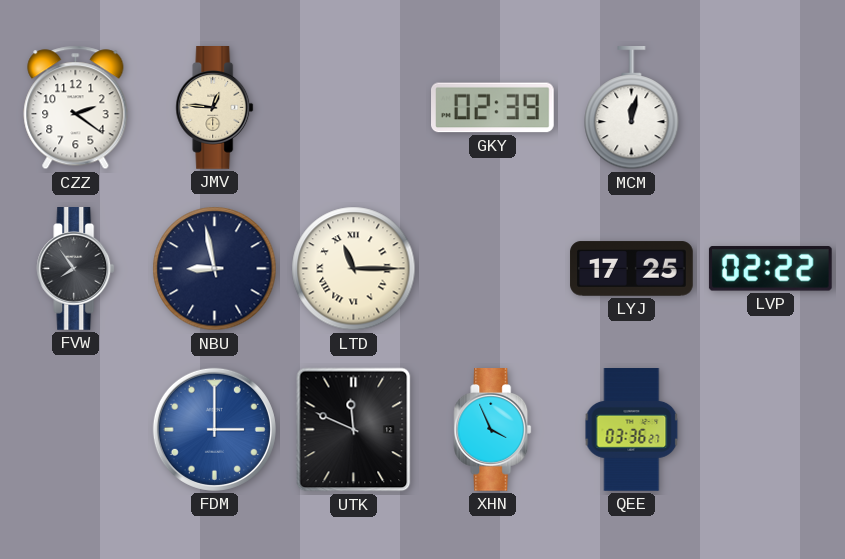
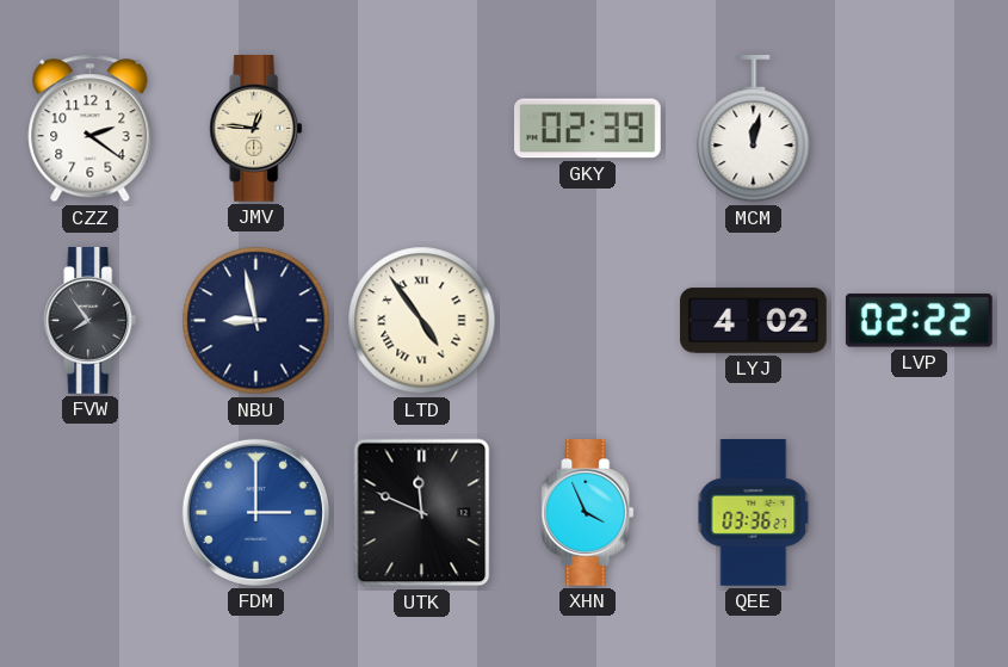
LTD: 11:15 -> 4:54
LYJ: 17:25 -> 4:02
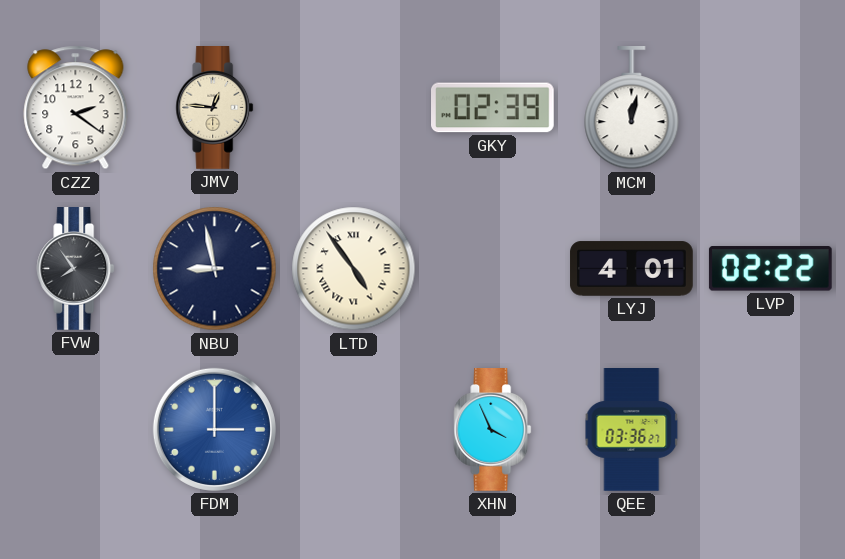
LYJ: 4:02 -> 4:01
UTK: 11:49 -> none
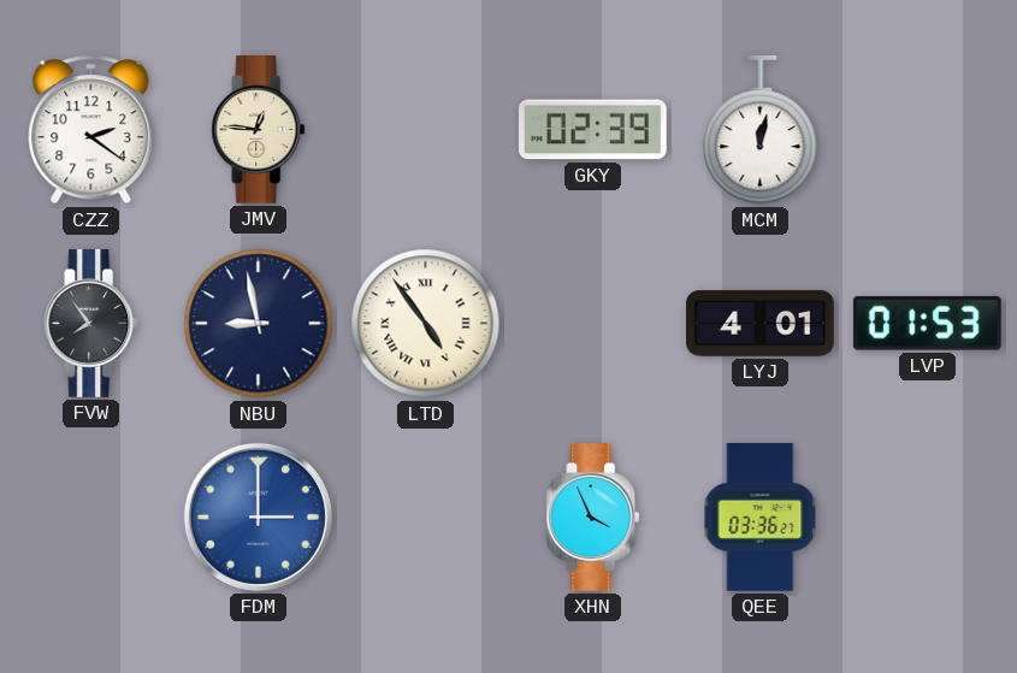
LVP: 02:22 -> 01:53
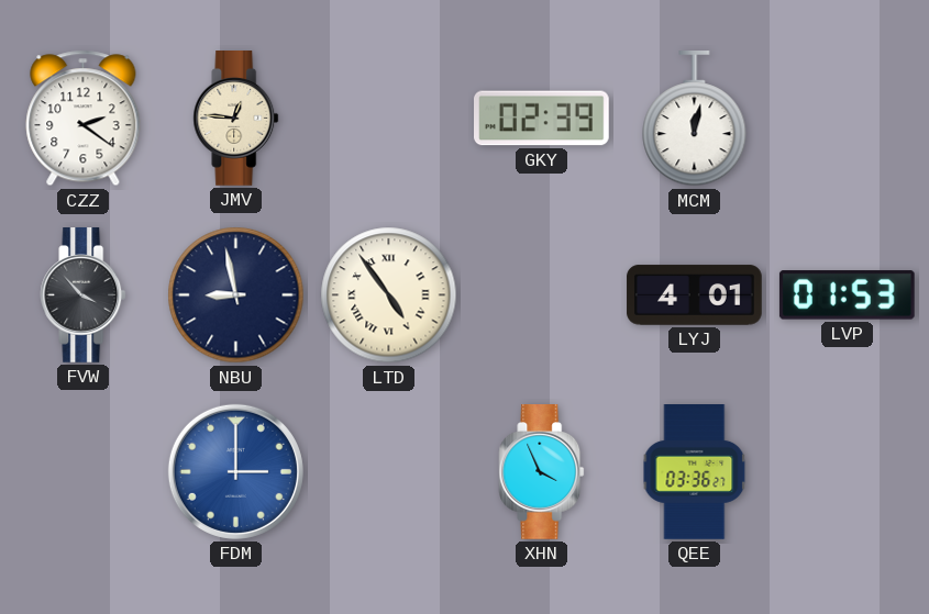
FVW: 7:54 -> 3:53
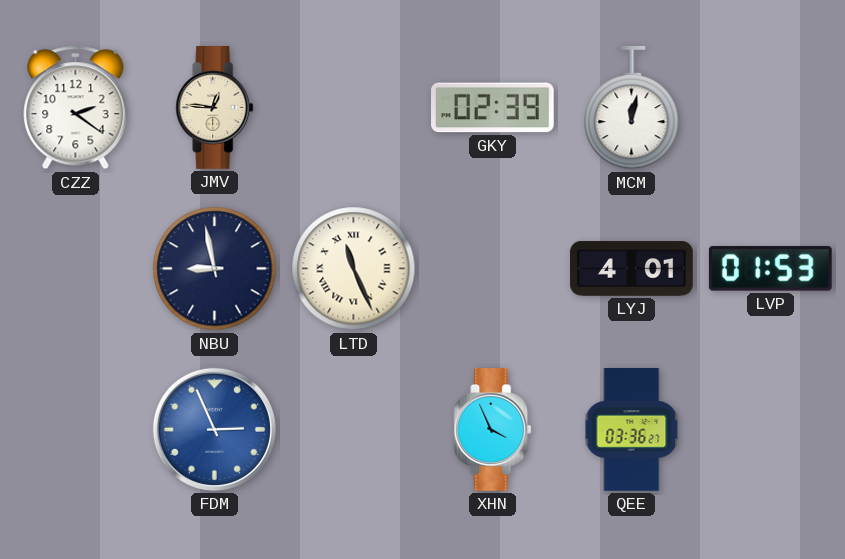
FVW: 3:53 -> none
LTD: 4:54 -> 11:26
FDM: 3:00 -> 2:56
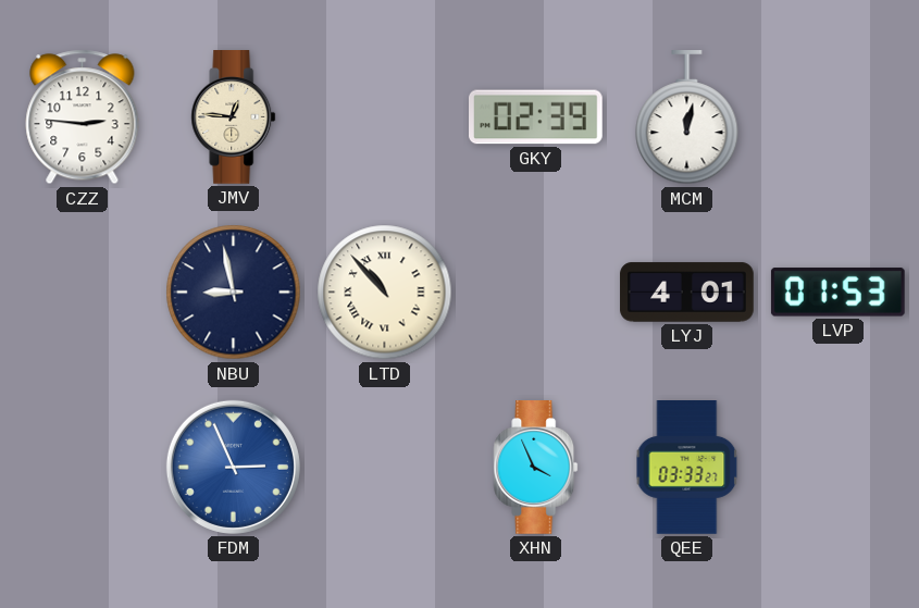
CZZ: 2:21 -> 2:46
LTD: 11:26 -> 10:53
QEE: 03:36 -> 03:33
